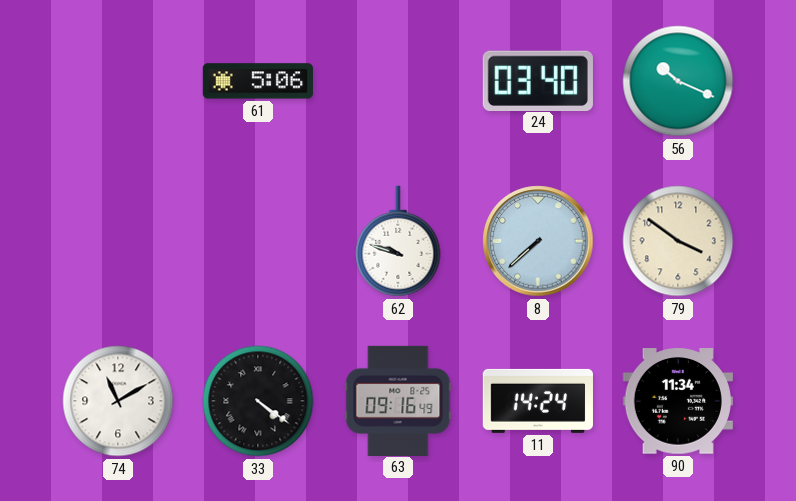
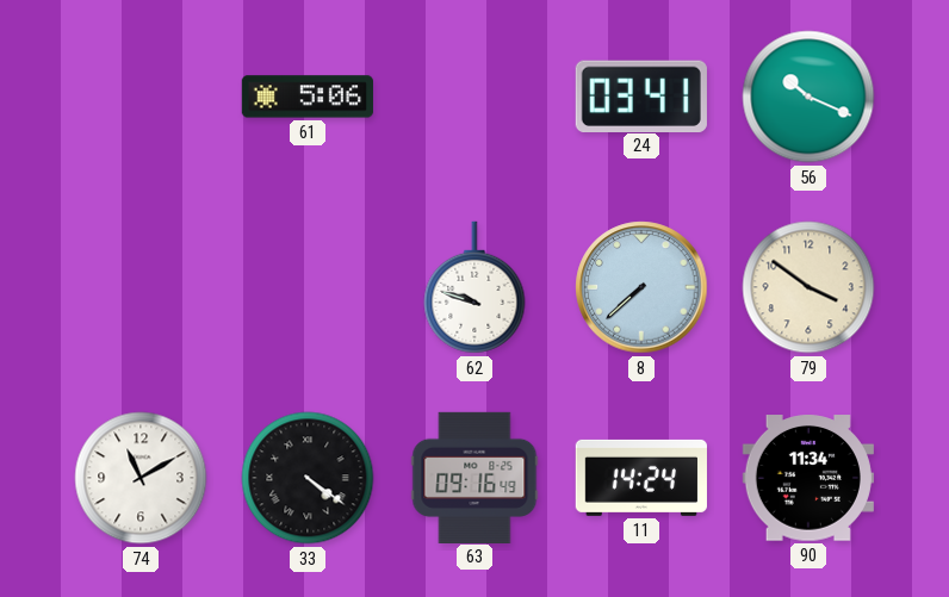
24: 03:40 -> 03:41
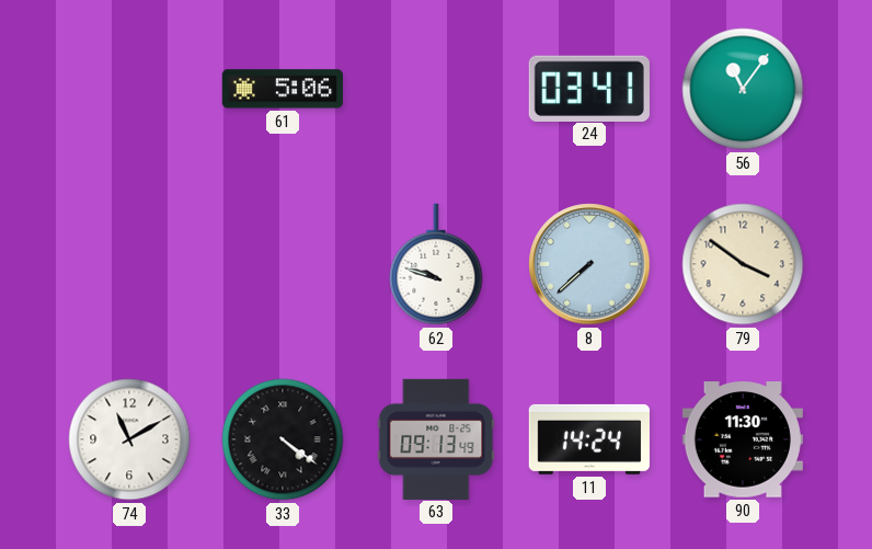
56: 10:19 -> 11:06
63: 09:16 -> 09:13
90: 11:34 -> 11:30
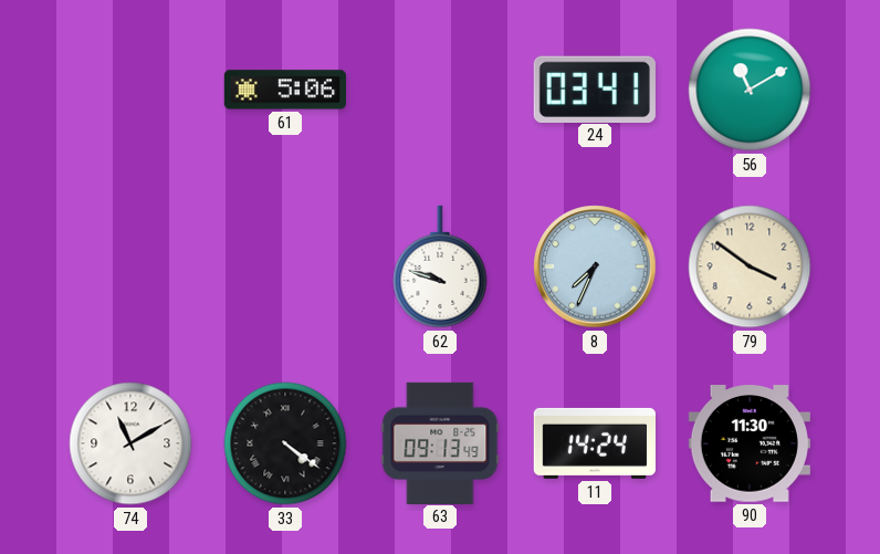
56: 11:06 -> 11:10
8: 7:38 -> 7:34
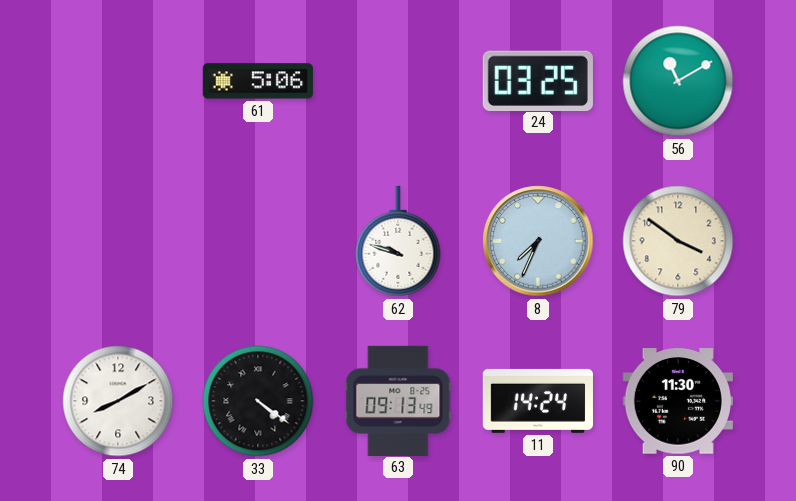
24: 03:41 -> 03:25
74: 11:10 -> 8:10
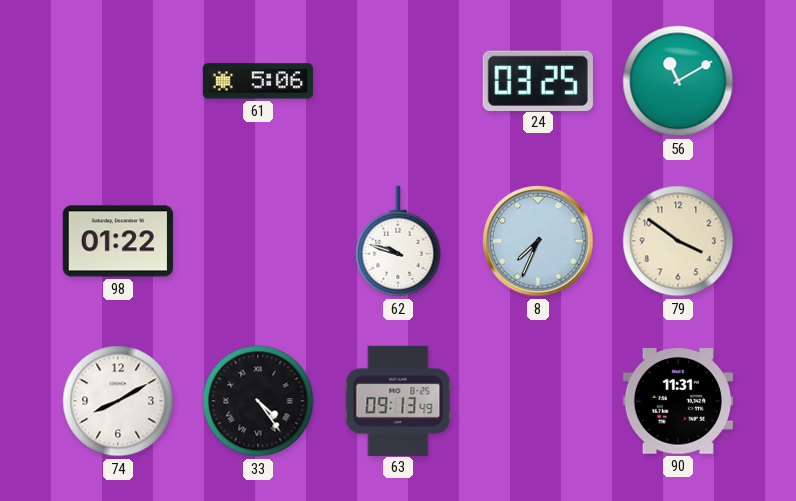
98: none -> 01:22
33: 4:21 -> 4:24
11: 14:24 -> none
90: 11:30 -> 11:31
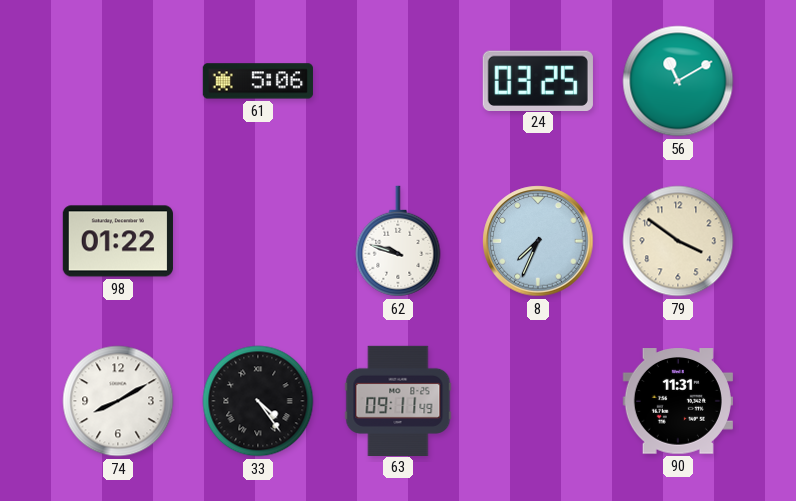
63: 09:13 -> 09:11
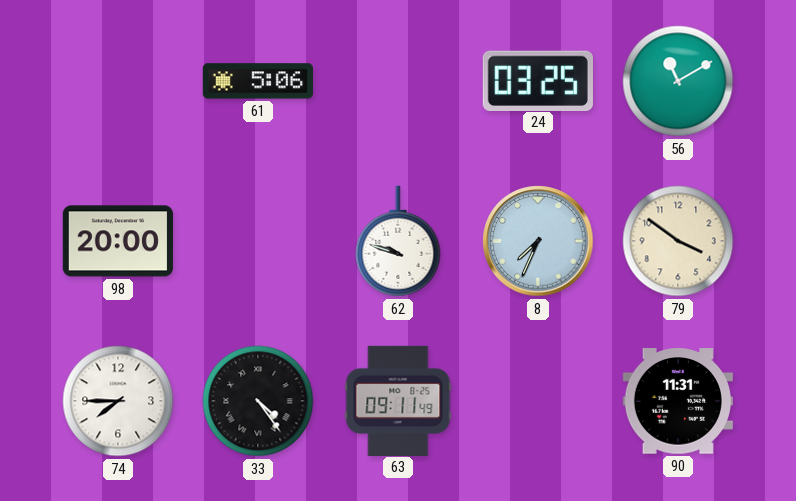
98: 01:22 -> 20:00
74: 8:10 -> 7:45
